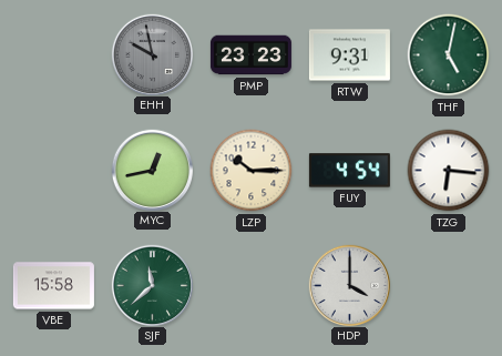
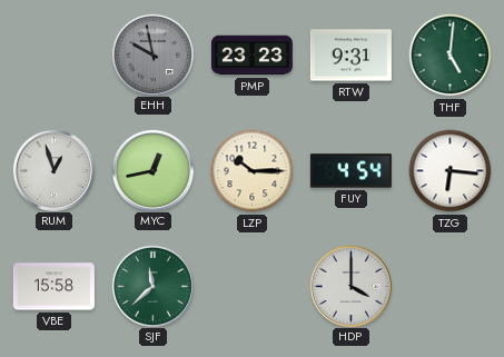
THF: 5:02 -> 5:01
RUM: none -> 12:57
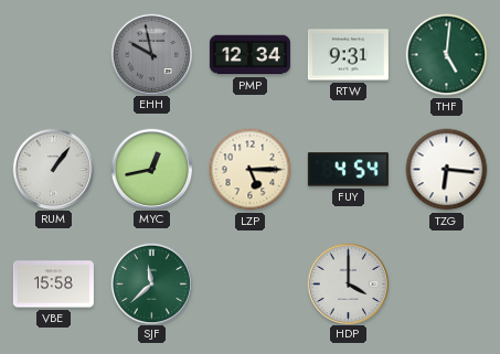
PMP: 23:23 -> 12:34
RUM: 12:57 -> 1:06
LZP: 10:15 -> 5:15
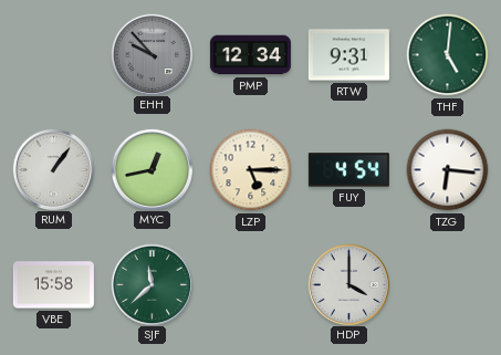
EHH: 9:58 -> 9:53
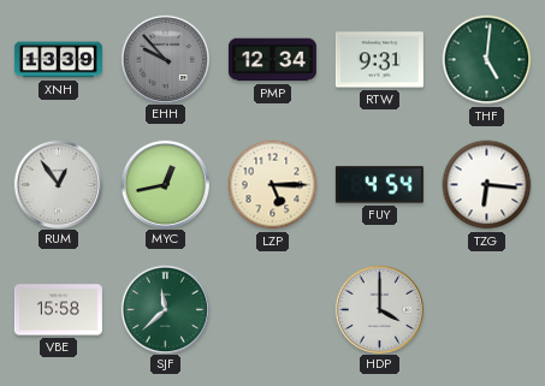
XNH: none -> 13:39
RUM: 1:06 -> 12:54
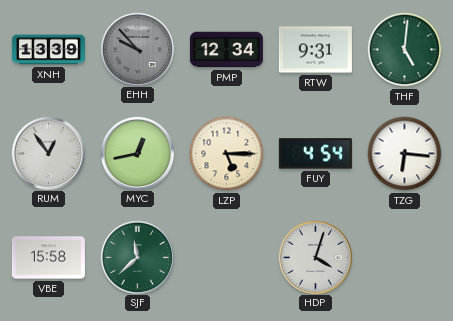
HDP: 4:00 -> 4:03
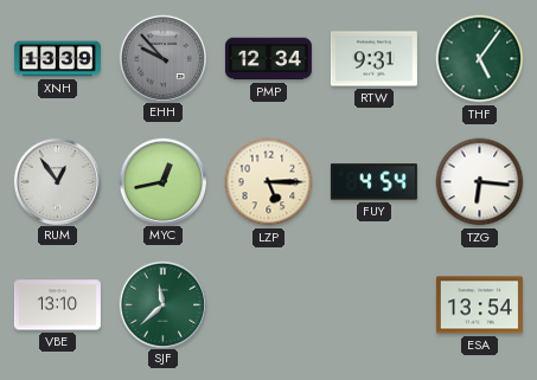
THF: 5:01 -> 5:06
VBE: 15:58 -> 13:10
HDP: 4:03 -> none
ESA: none -> 13:54
